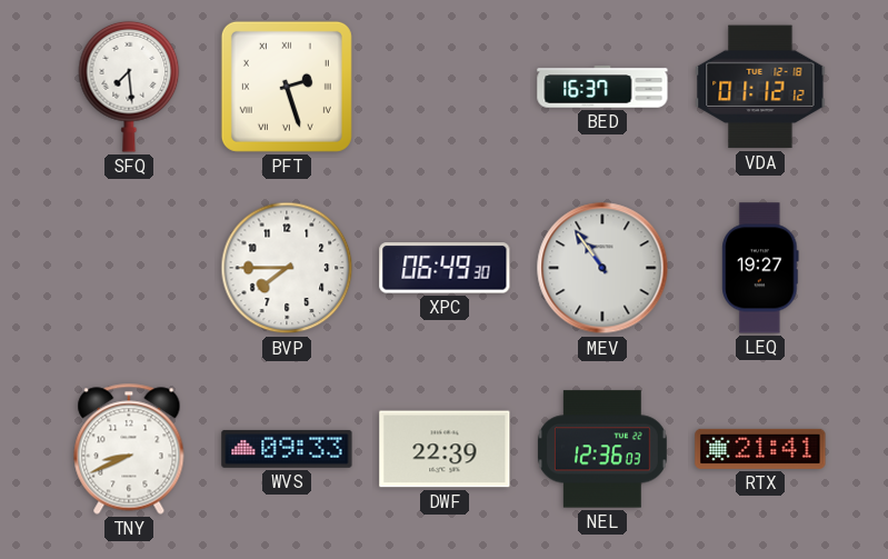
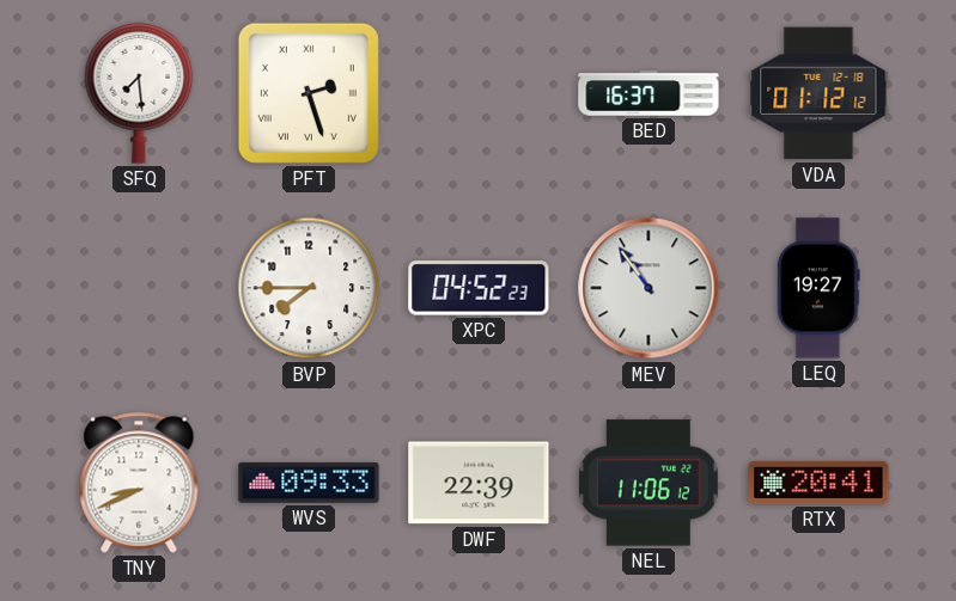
XPC: 06:49 -> 04:52
NEL: 12:36 -> 11:06
RTX: 21:41 -> 20:41
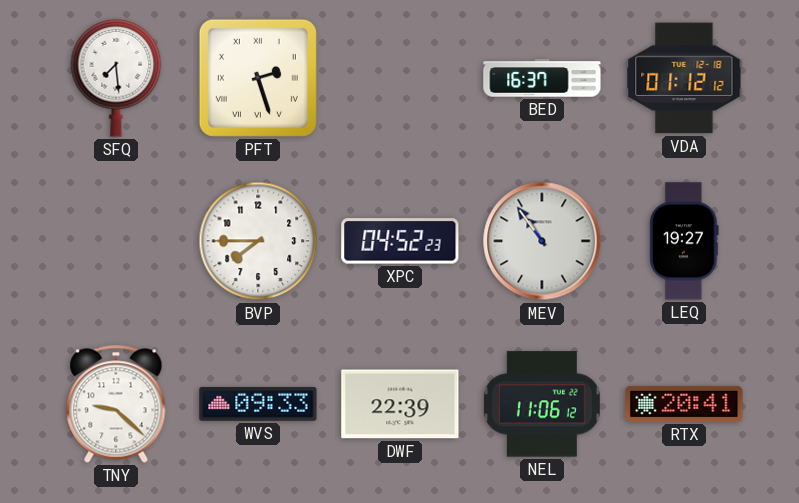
TNY: 8:41 -> 9:22
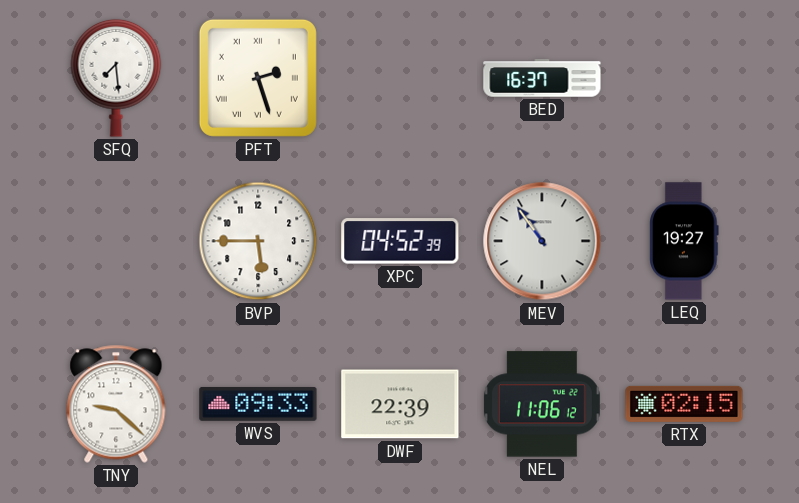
VDA: 01:12 -> none
BVP: 7:45 -> 5:45
XPC: 04:52:23 -> 04:52:39
RTX: 20:41 -> 02:15
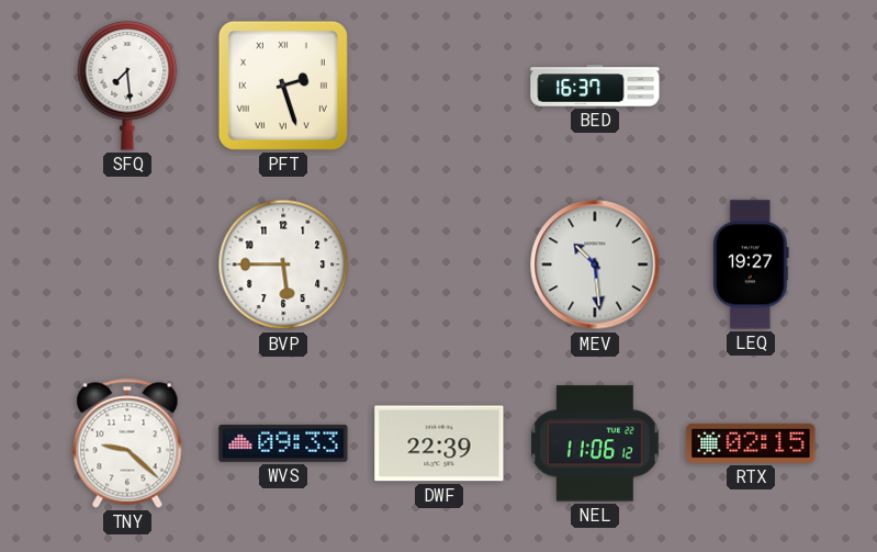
XPC: 04:52 -> none
MEV: 10:54 -> 10:29
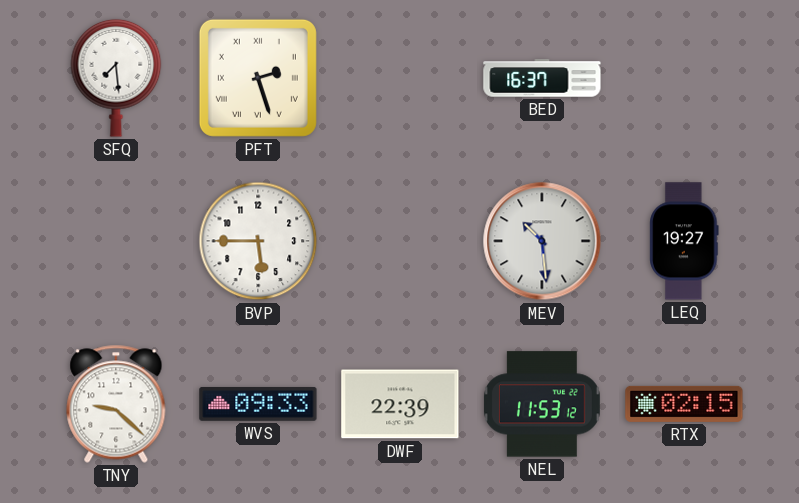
NEL: 11:06 -> 11:53
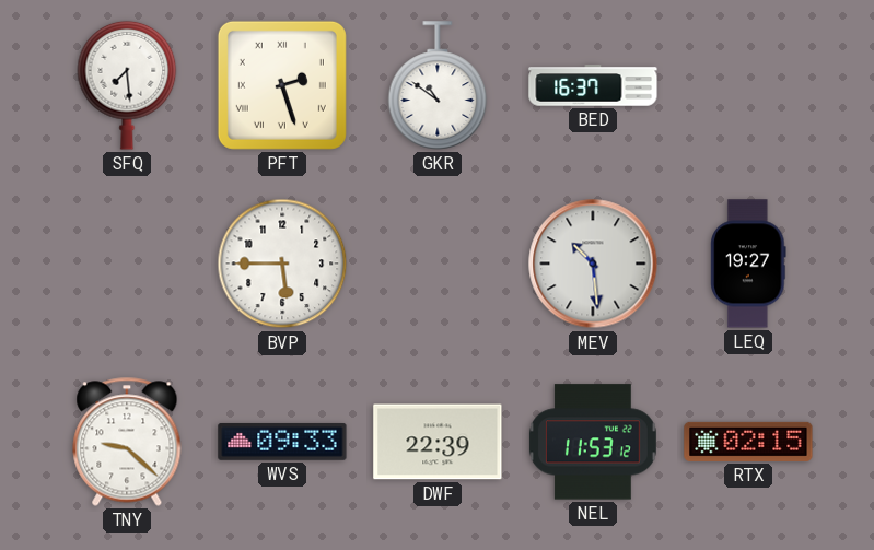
GKR: none -> 10:51
